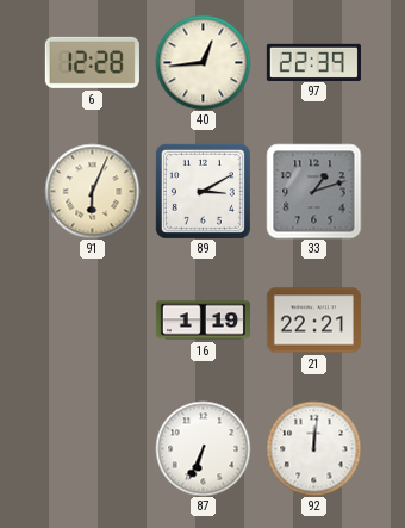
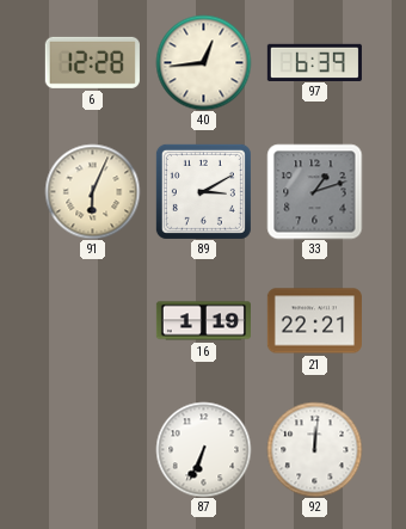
97: 22:39 -> 6:39
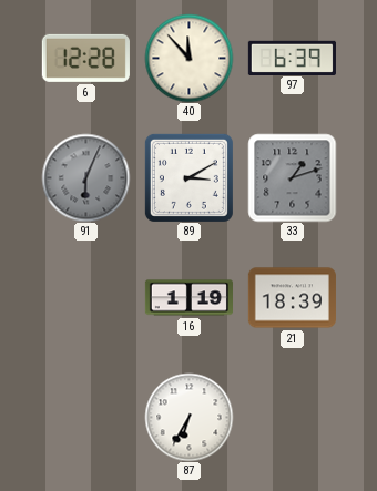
40: 12:44 -> 11:53
91 dial: cream -> grey
21: 22:21 -> 18:39
87: 6:34 -> 6:35
92: 12:01 -> none
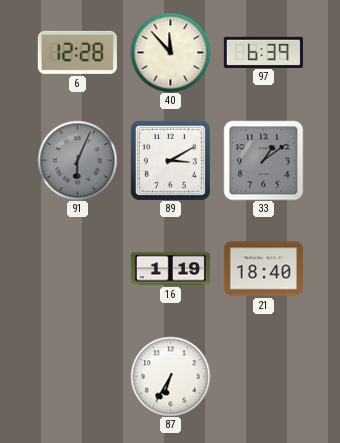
33: 1:12 -> 1:09
21: 18:39 -> 18:40
